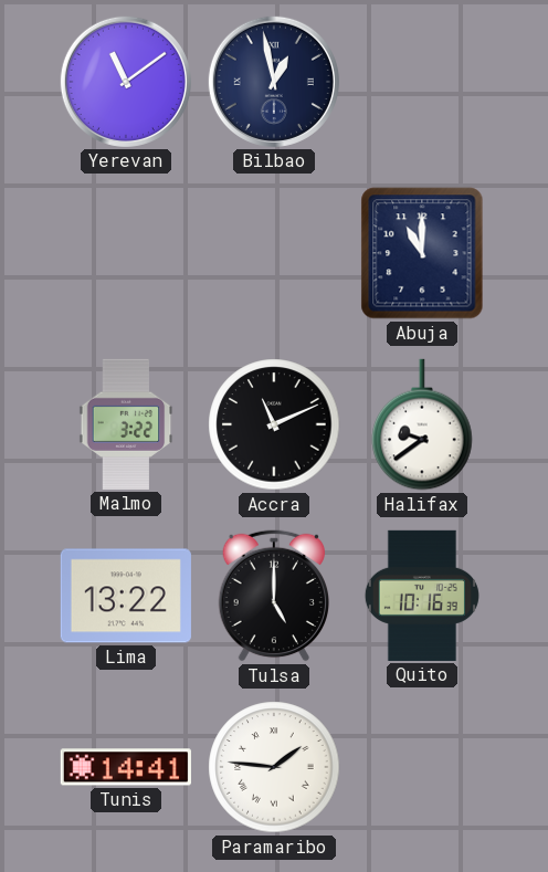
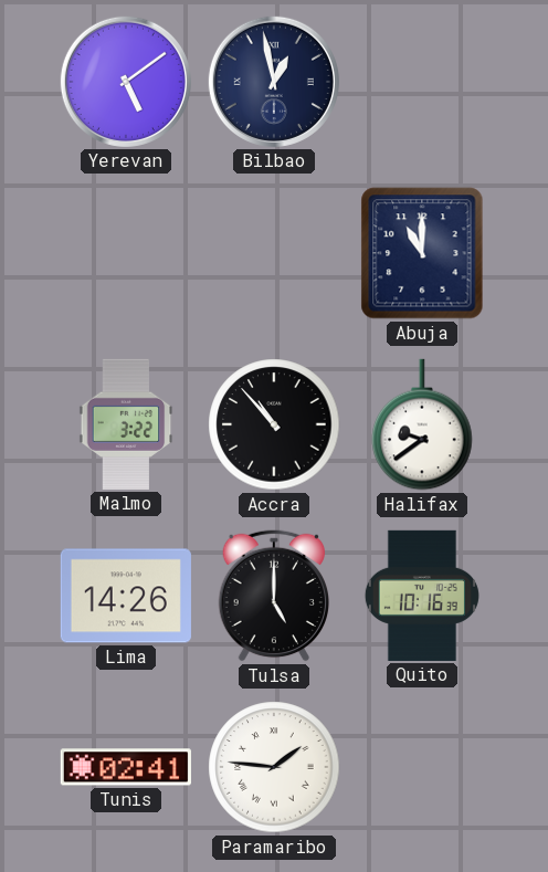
Yerevan: 11:09 -> 5:09
Accra: 11:11 -> 10:53
Lima: 13:22 -> 14:26
Tunis: 14:41 -> 02:41
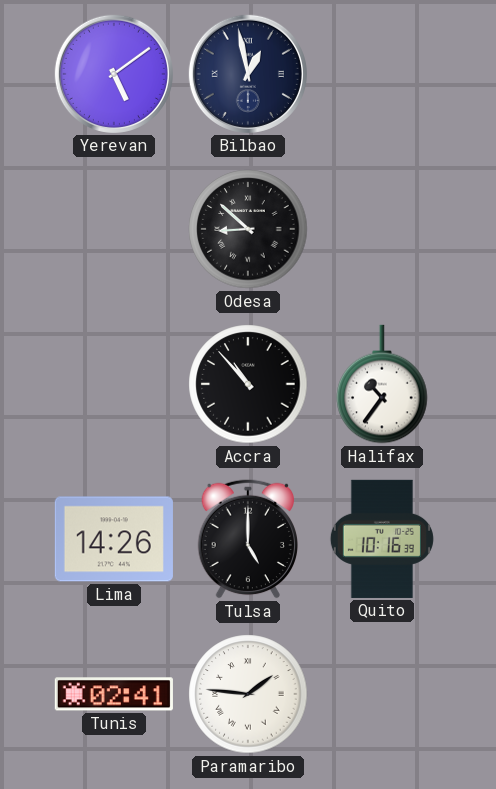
Odesa: none -> 8:52
Abuja: 11:00 -> none
Malmo: 3:22 -> none
Halifax: 9:39 -> 10:36
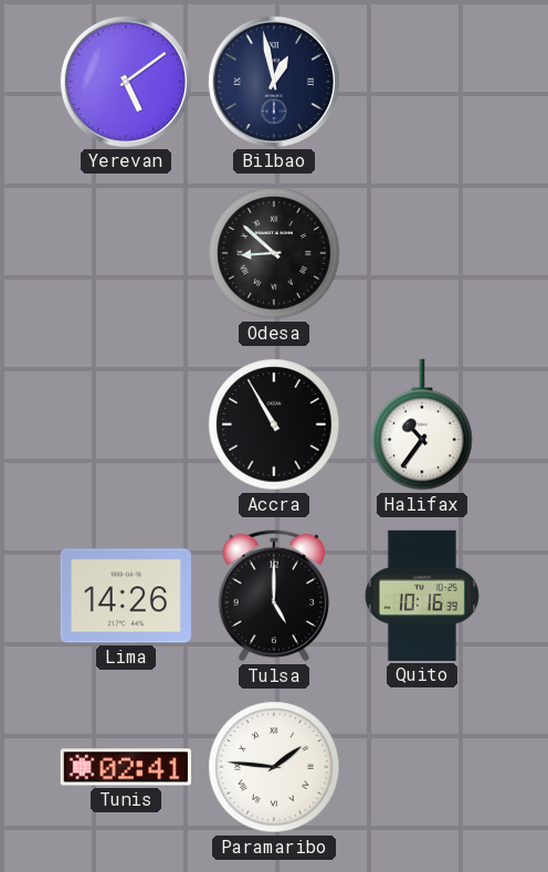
Accra: 10:53 -> 10:55
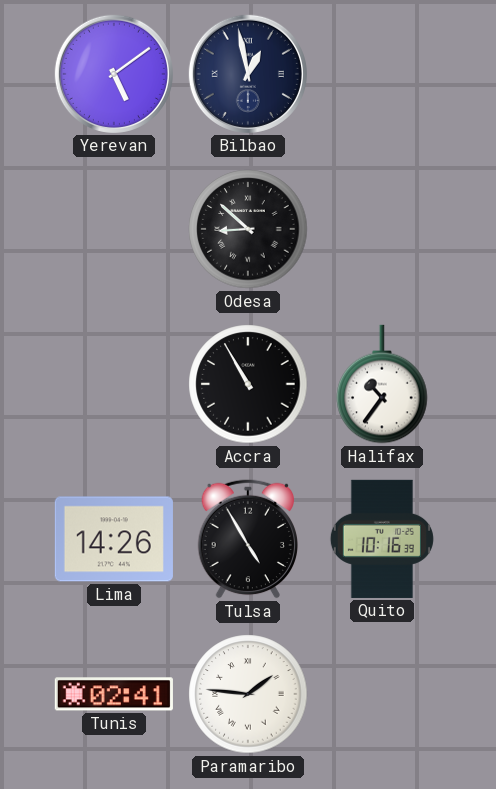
Tulsa: 5:00 -> 4:55
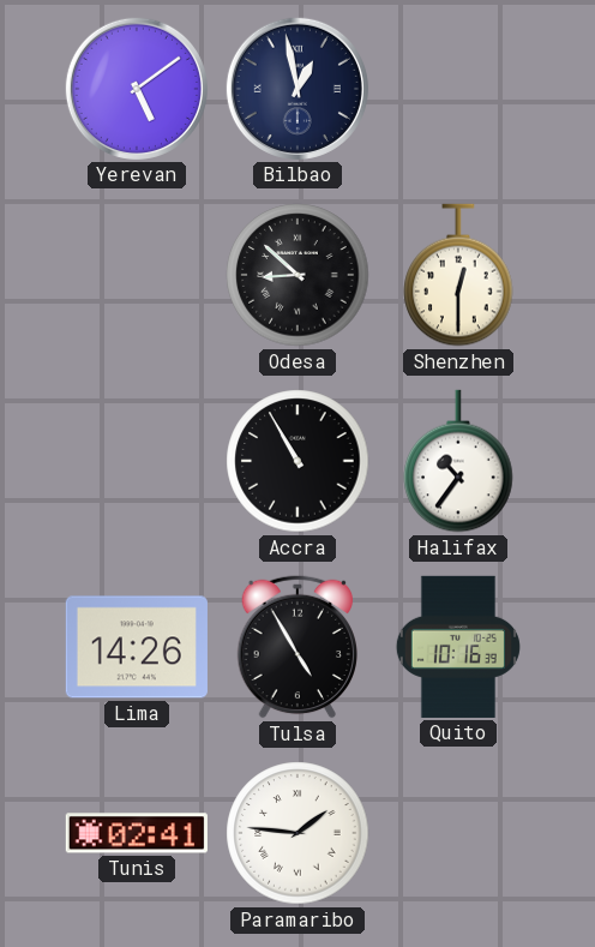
Shenzhen: none -> 12:30
